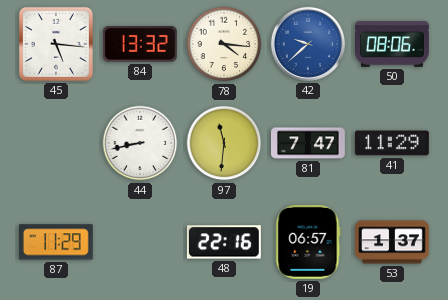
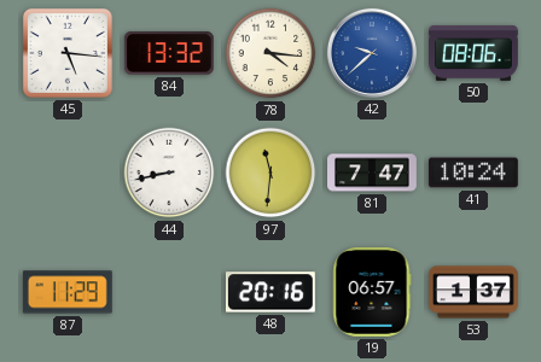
41: 11:29 -> 10:24
48: 22:16 -> 20:16
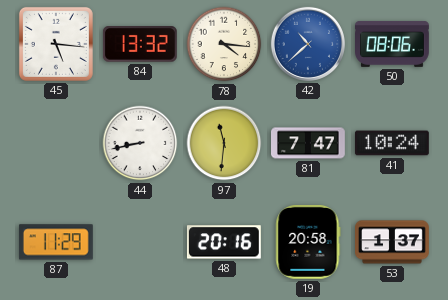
42: 9:38 -> 10:38
19: 06:57 -> 20:58
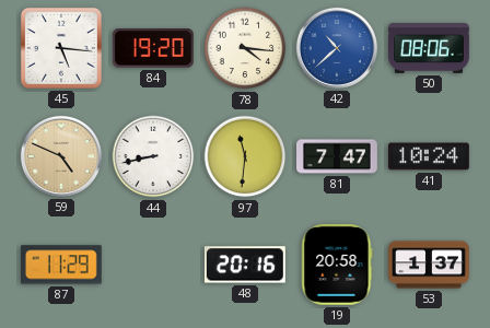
84: 13:32 -> 19:20
59: none -> 4:49
